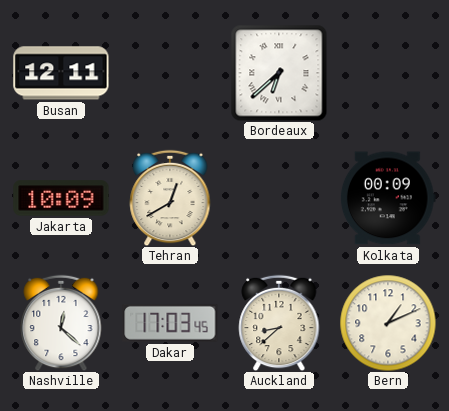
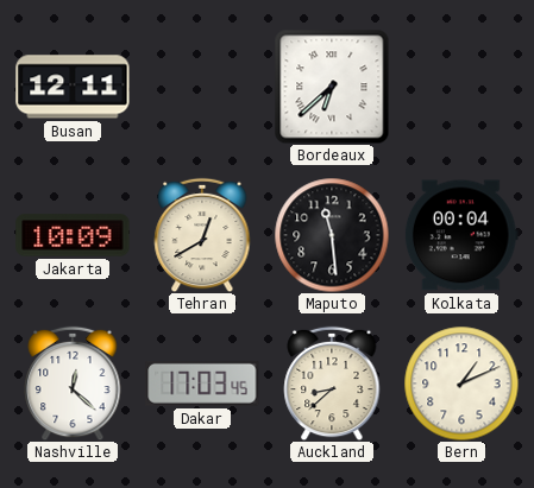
Maputo: none -> 11:29
Kolkata: 00:09 -> 00:04
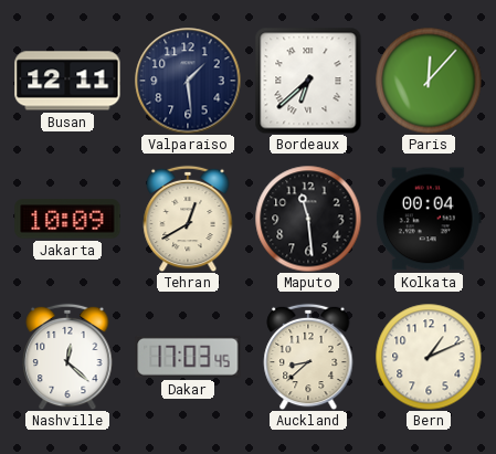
Valparaiso: none -> 1:29
Paris: none -> 12:07
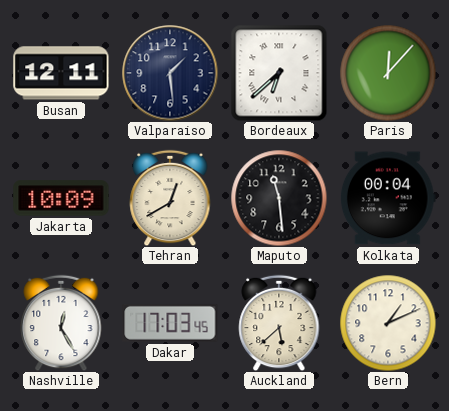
Nashville: 12:22 -> 12:25
Auckland: 8:38 -> 5:38
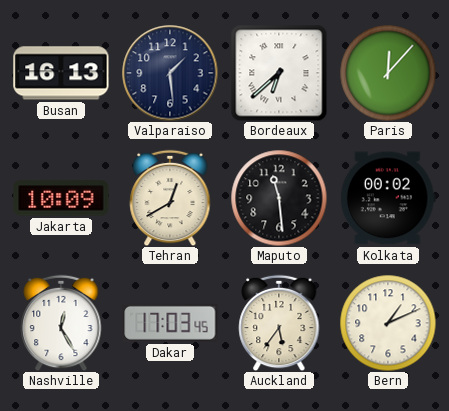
Busan: 12:11 -> 16:13
Kolkata: 00:04 -> 00:02
Auckland: 5:38 -> 5:36
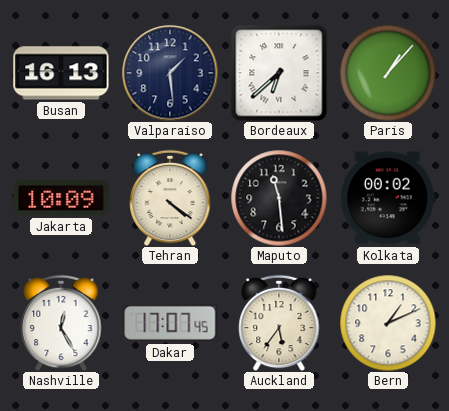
Paris: 12:07 -> 1:07
Tehran: 12:40 -> 4:21
Dakar: 17:03 -> 17:07
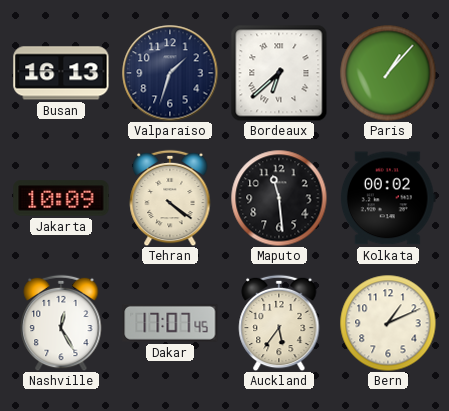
Valparaiso: 1:29 -> 1:33
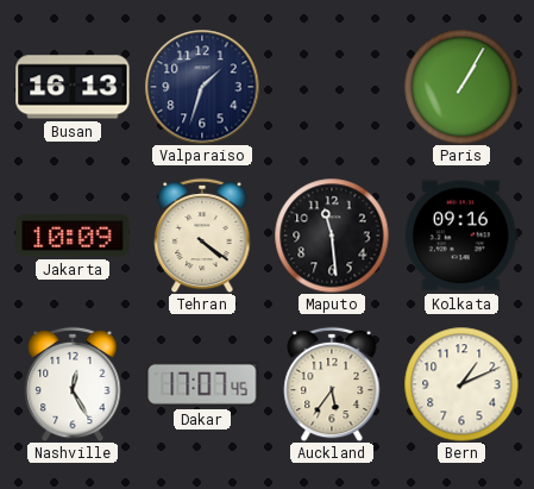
Bordeaux: 6:38 -> none
Paris: 1:07 -> 1:05
Kolkata: 00:02 -> 09:16
